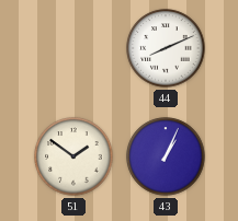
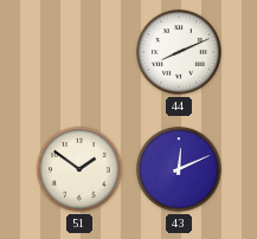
43: 1:04 -> 12:11
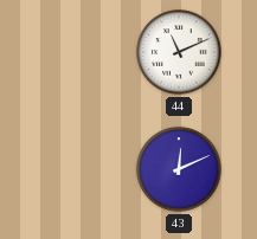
44: 8:11 -> 11:11
51: 1:51 -> none
